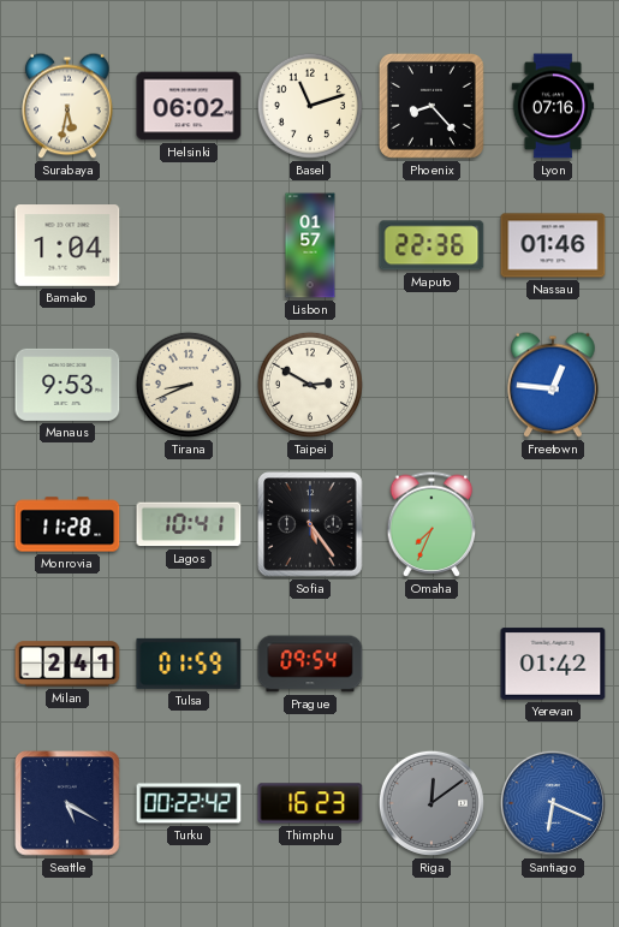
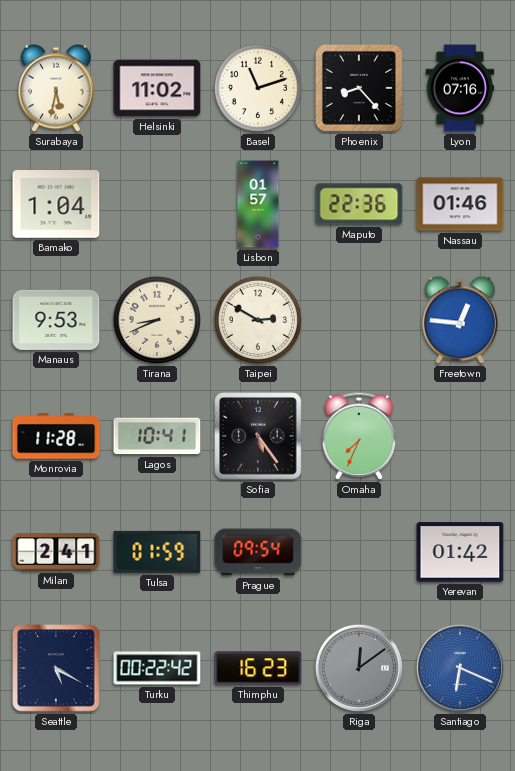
Helsinki: 06:02 -> 11:02
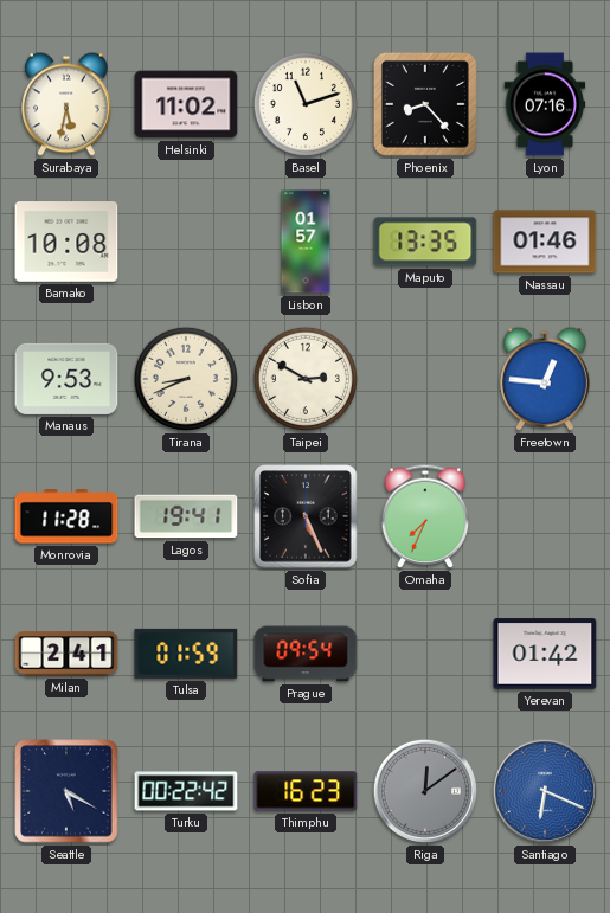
Bamako: 1:04 -> 10:08
Maputo: 22:36 -> 13:35
Lagos: 10:41 -> 19:41
Sofia: 5:24 -> 5:26
